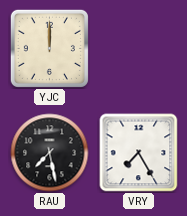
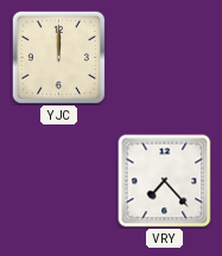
RAU: 7:28 -> none
VRY: 7:25 -> 7:23
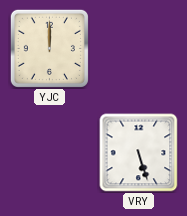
VRY: 7:23 -> 5:27
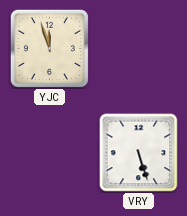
YJC: 12:00 -> 11:57
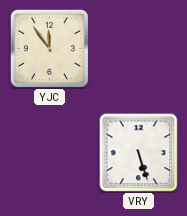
YJC: 11:57 -> 11:54
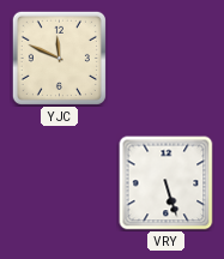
YJC: 11:54 -> 11:49
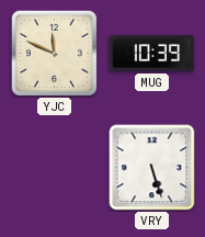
MUG: none -> 10:39
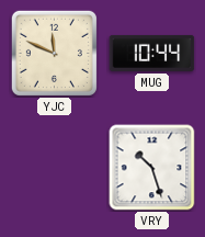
MUG: 10:39 -> 10:44
VRY: 5:27 -> 10:27
